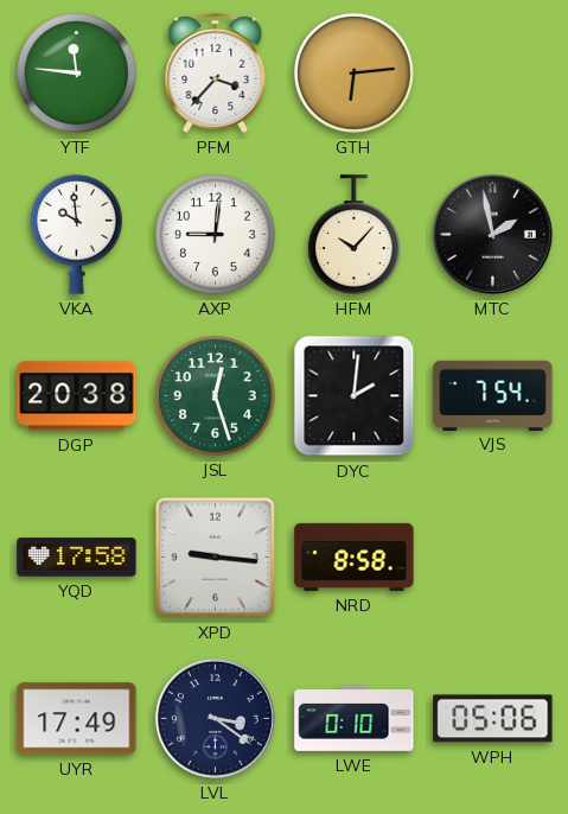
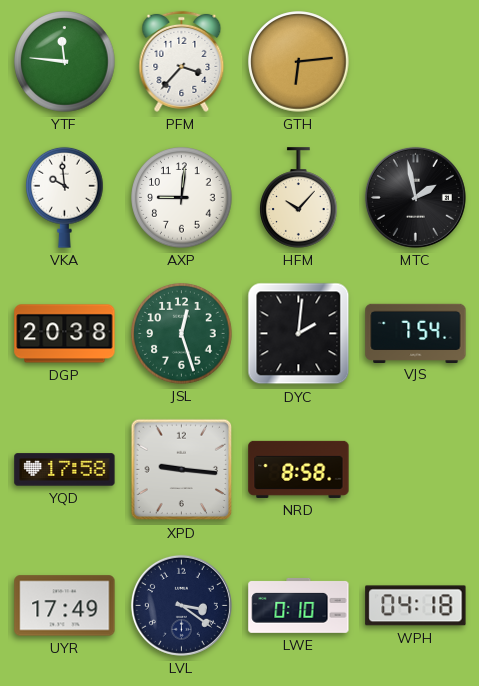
WPH: 05:06 -> 04:18
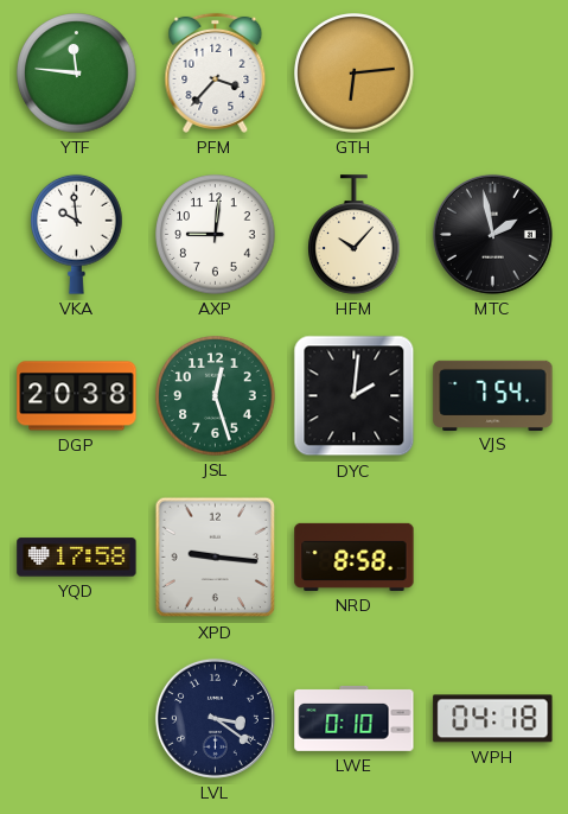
UYR: 17:49 -> none
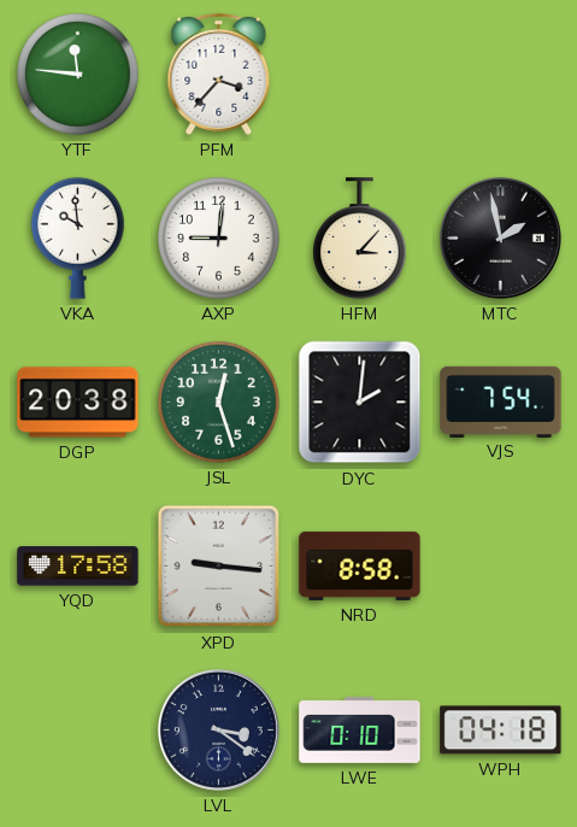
GTH: 6:14 -> none
HFM: 10:07 -> 3:07
